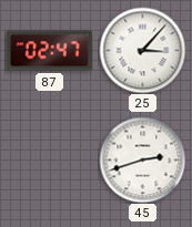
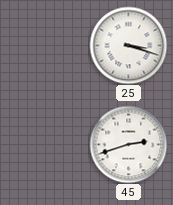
87: 02:47 -> none
25: 3:07 -> 3:18
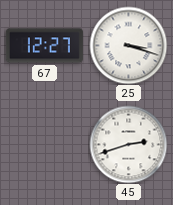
67: none -> 12:27
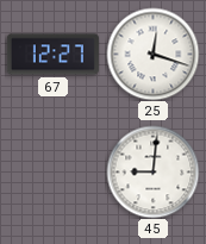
25: 3:18 -> 12:18
45: 2:42 -> 9:01
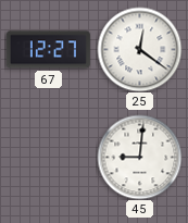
25: 12:18 -> 12:21
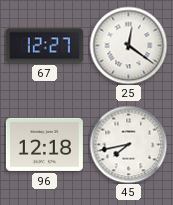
96: none -> 12:18
45: 9:01 -> 7:43
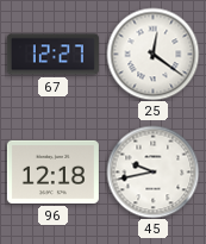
45: 7:43 -> 9:43
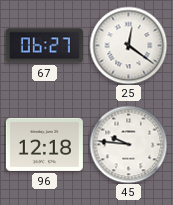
67: 12:27 -> 06:27
45: 9:43 -> 9:46
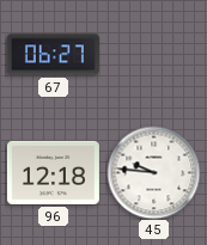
25: 12:21 -> none
